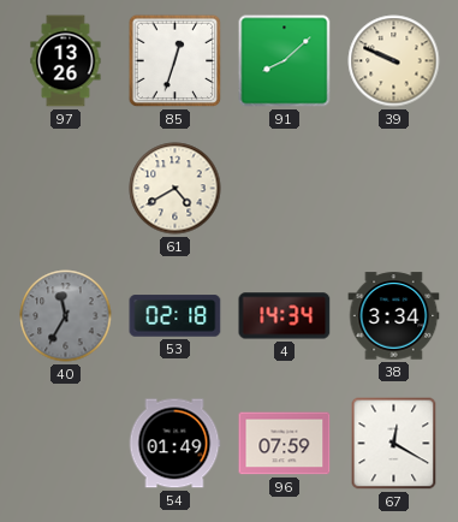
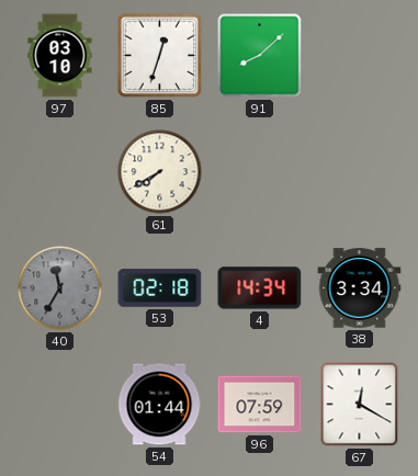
97: 13:26 -> 03:10
39: 9:49 -> none
61: 4:40 -> 7:40
54: 01:49 -> 01:44
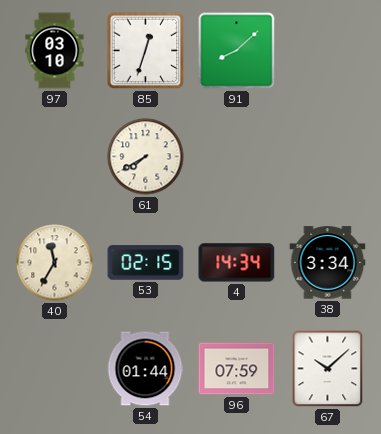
40 dial: grey -> cream
53: 02:18 -> 02:15
67: 12:20 -> 10:08
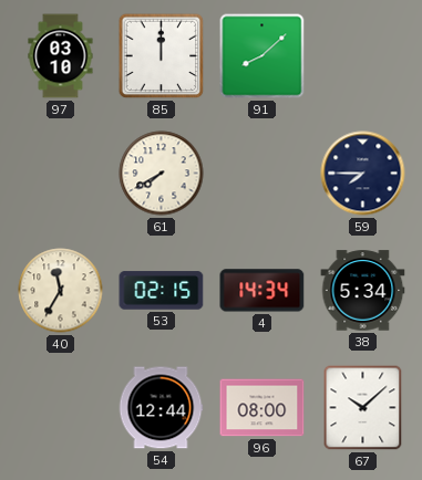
85: 12:33 -> 12:00
59: none -> 7:45
38: 3:34 -> 5:34
54: 01:44 -> 12:44
96: 07:59 -> 08:00
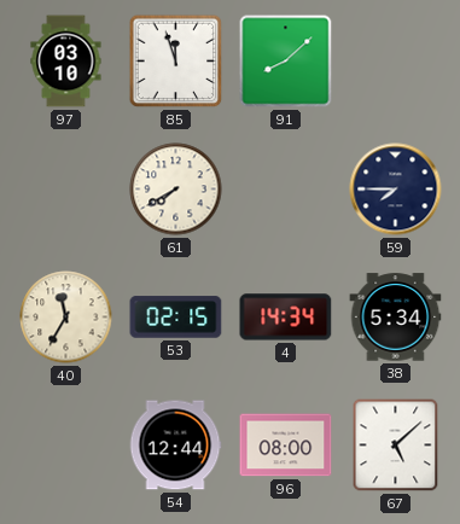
85: 12:00 -> 11:57
67: 10:08 -> 5:08
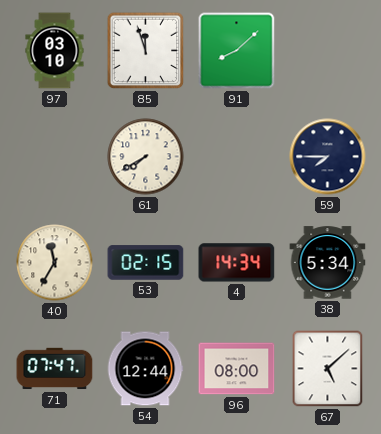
71: none -> 07:47
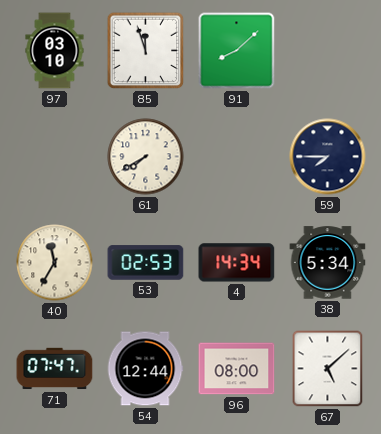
53: 02:15 -> 02:53
